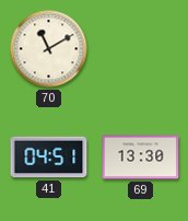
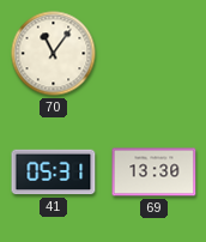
70: 11:10 -> 11:06
41: 04:51 -> 05:31
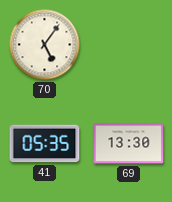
70: 11:06 -> 5:06
41: 05:31 -> 05:35
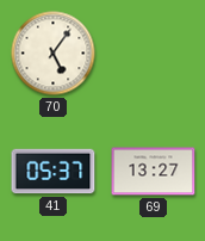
41: 05:35 -> 05:37
69: 13:30 -> 13:27
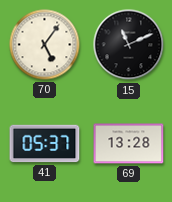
15: none -> 11:11
69: 13:27 -> 13:28
